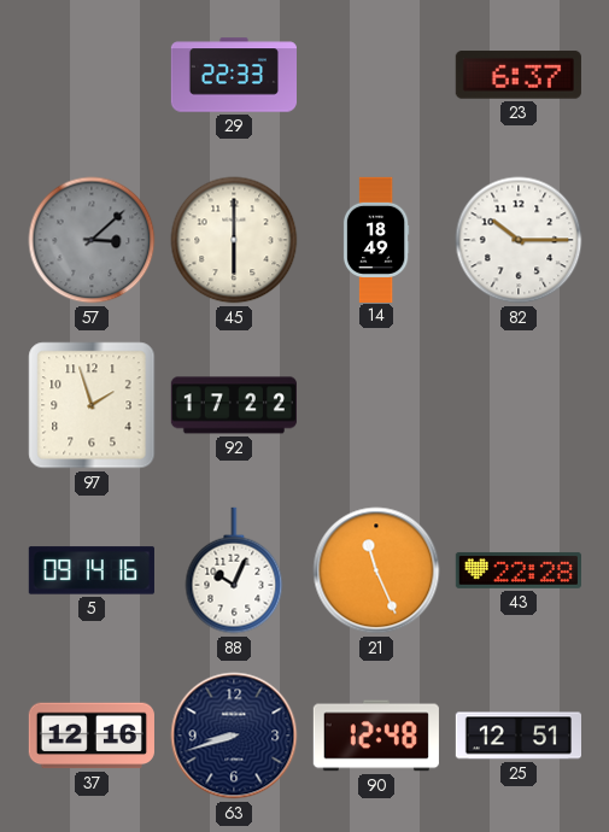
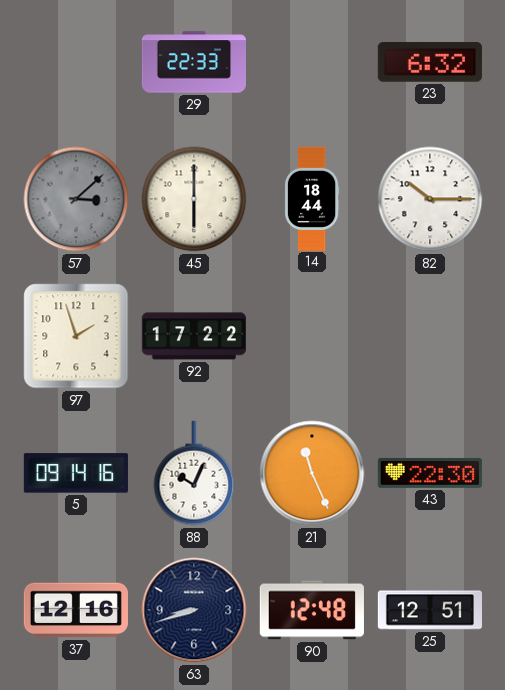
23: 6:37 -> 6:32
14: 18:49 -> 18:44
43: 22:28 -> 22:30
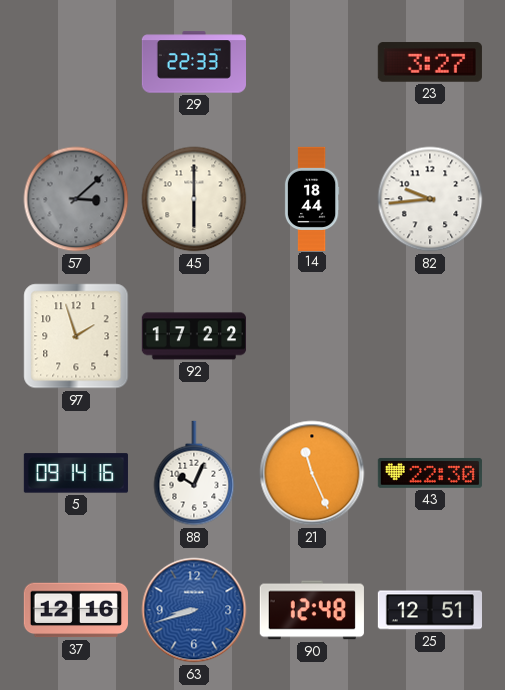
23: 6:32 -> 3:27
82: 10:15 -> 9:44
63 dial: navy -> blue
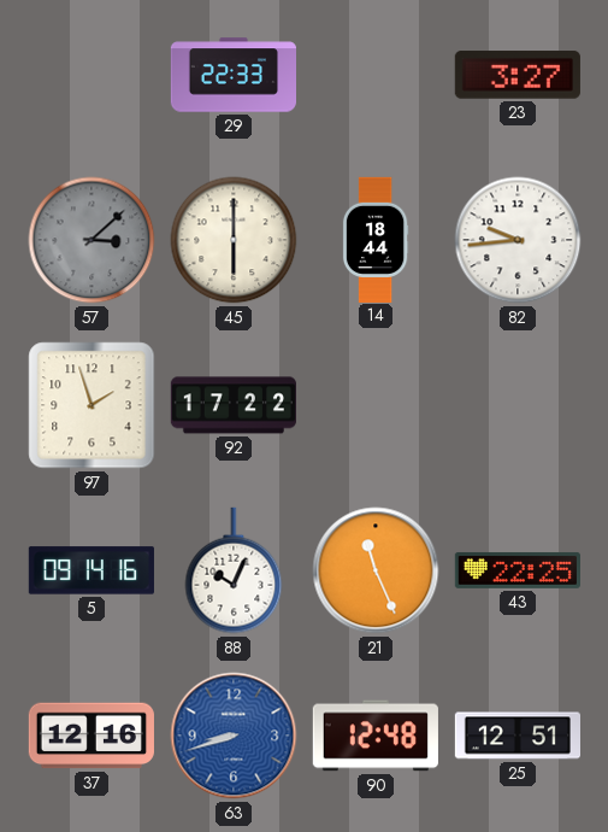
43: 22:30 -> 22:25
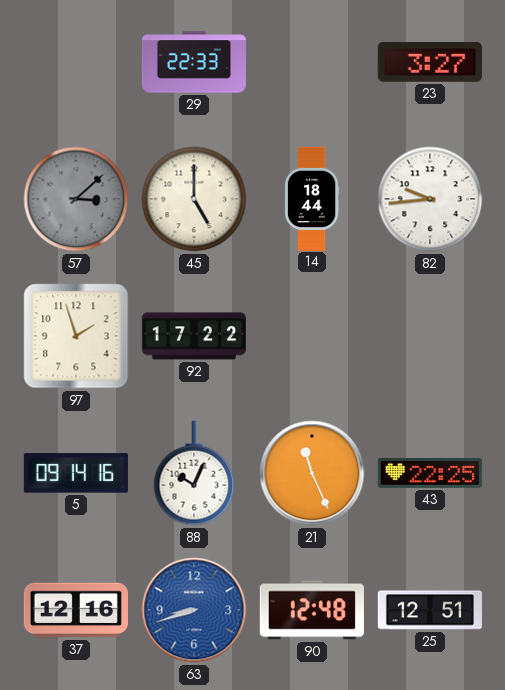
45: 6:00 -> 5:00
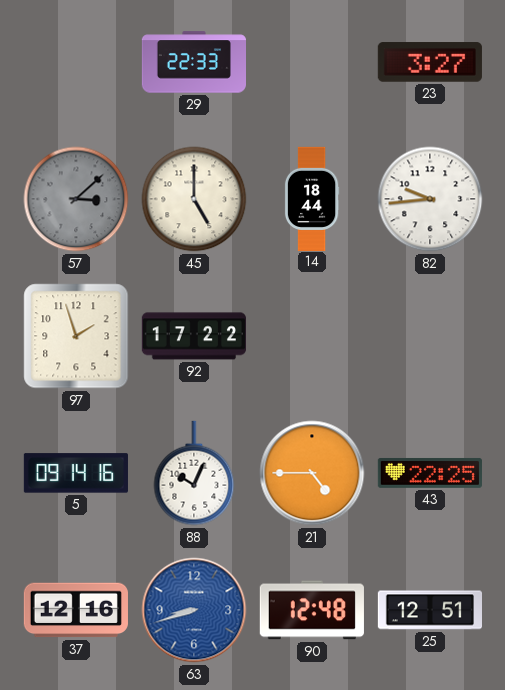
21: 11:26 -> 4:45
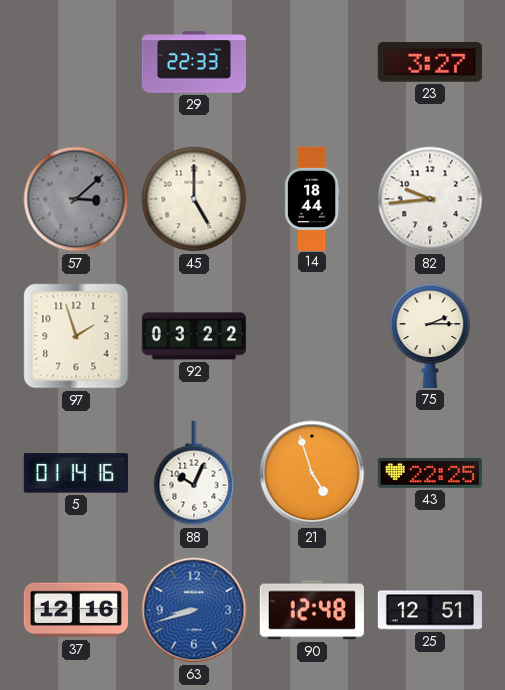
92: 17:22 -> 03:22
75: none -> 2:15
5: 09:14 -> 01:14
21: 4:45 -> 4:57
